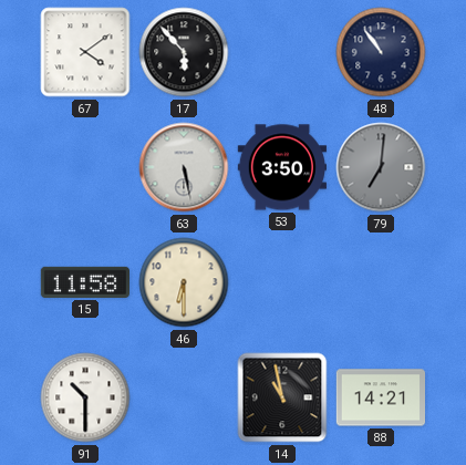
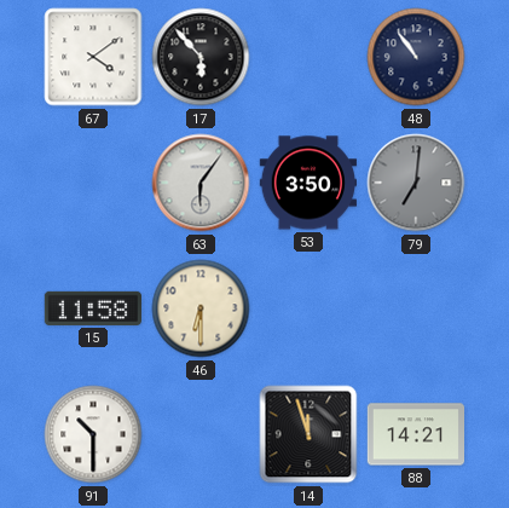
63: 5:28 -> 6:06
14: 10:58 -> 11:57
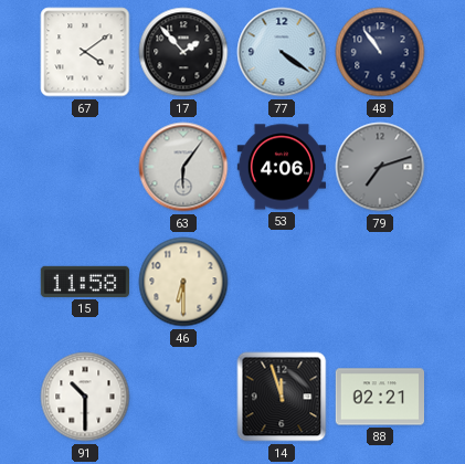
17: 5:53 -> 1:53
77: none -> 4:21
53: 3:50 -> 4:06
79: 7:01 -> 7:12
88: 14:21 -> 02:21
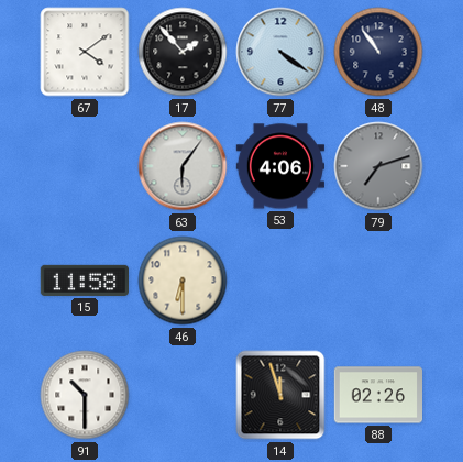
88: 02:21 -> 02:26
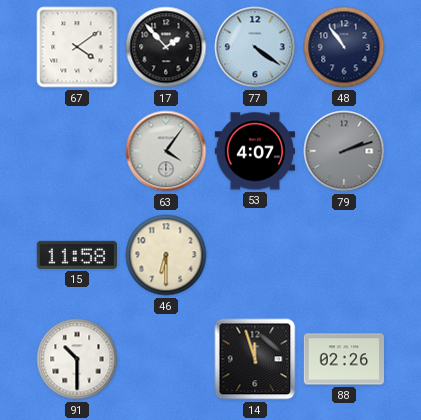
63: 6:06 -> 4:06
53: 4:06 -> 4:07
79: 7:12 -> 2:12
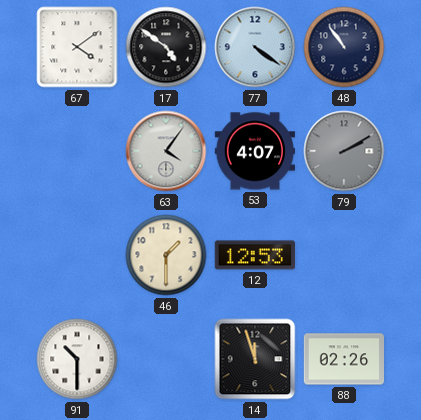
17: 1:53 -> 4:51
79: 2:12 -> 2:10
15: 11:58 -> none
46: 6:30 -> 1:30
12: none -> 12:53
